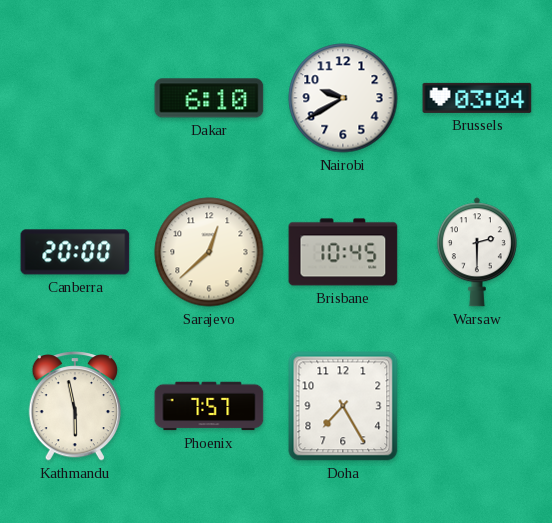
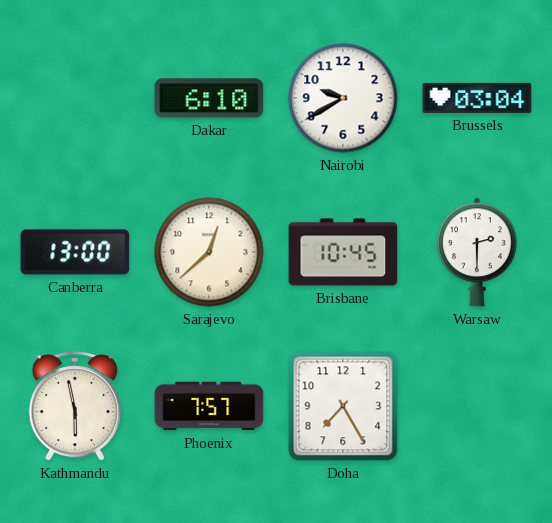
Canberra: 20:00 -> 13:00
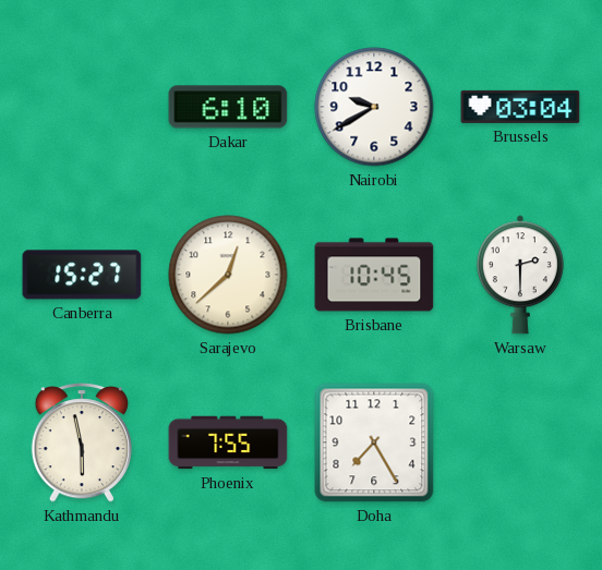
Canberra: 13:00 -> 15:27
Phoenix: 7:57 -> 7:55
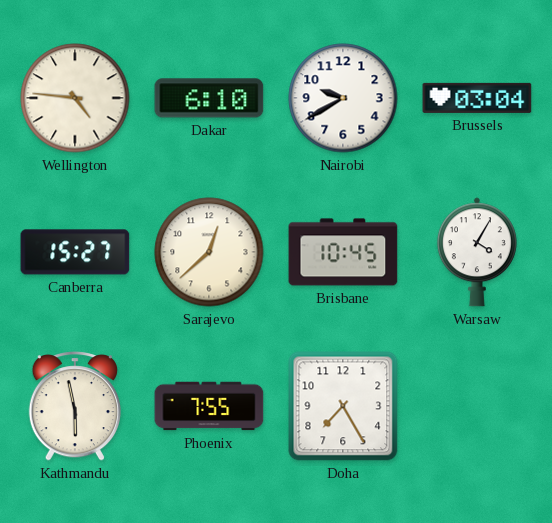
Wellington: none -> 4:46
Warsaw: 2:30 -> 4:05
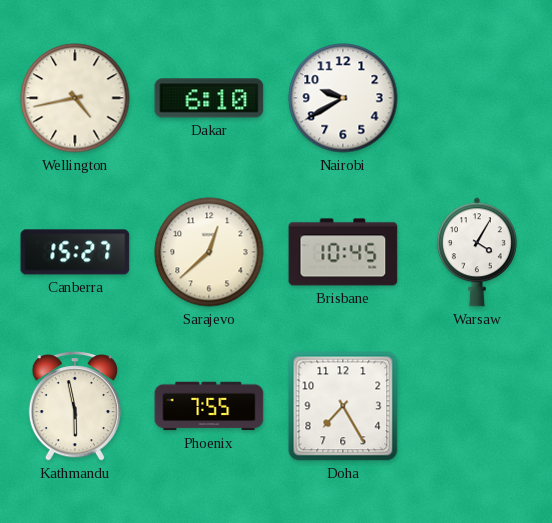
Wellington: 4:46 -> 4:43
Brussels: 03:04 -> none
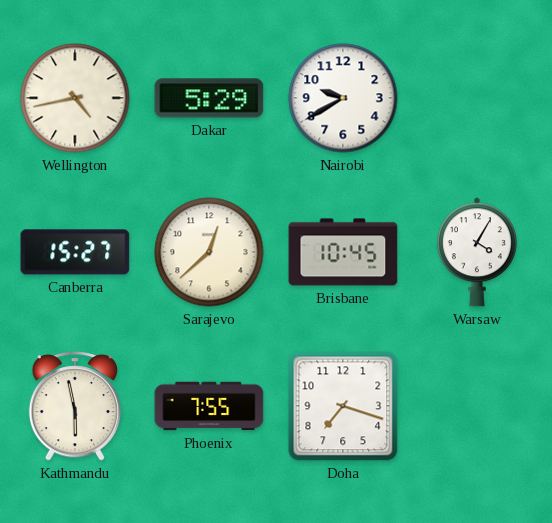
Dakar: 6:10 -> 5:29
Doha: 7:25 -> 7:18
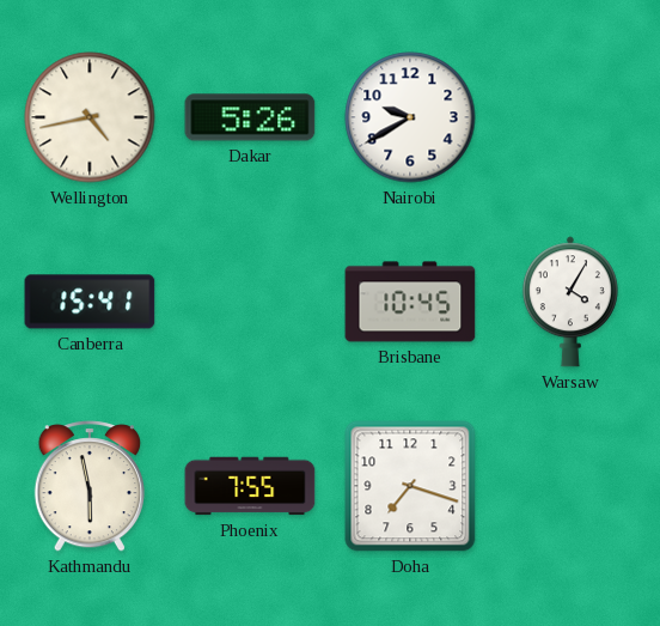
Dakar: 5:29 -> 5:26
Canberra: 15:27 -> 15:41
Sarajevo: 12:38 -> none
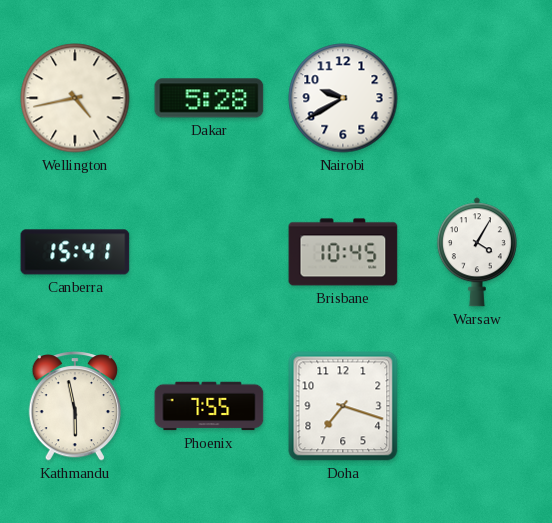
Dakar: 5:26 -> 5:28
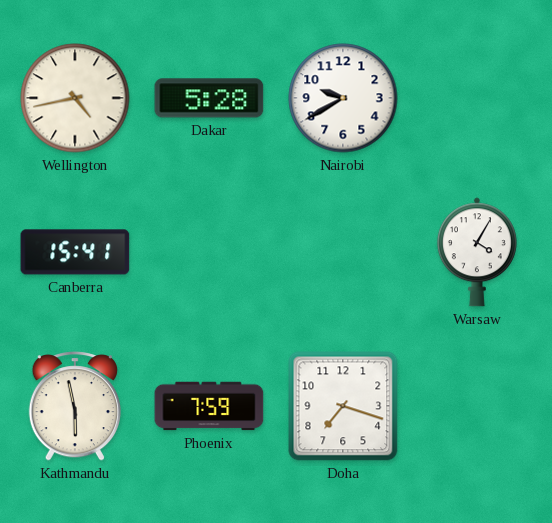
Brisbane: 10:45 -> none
Phoenix: 7:55 -> 7:59
